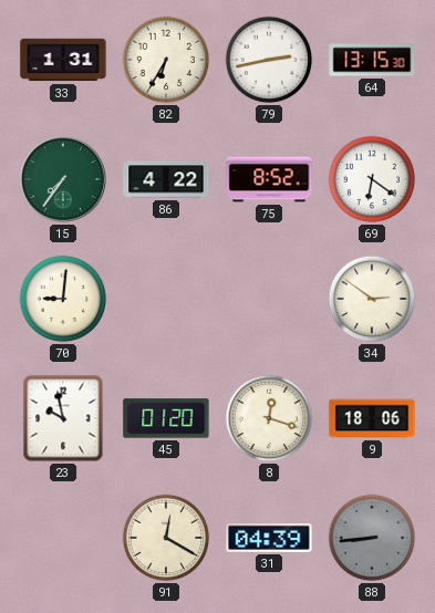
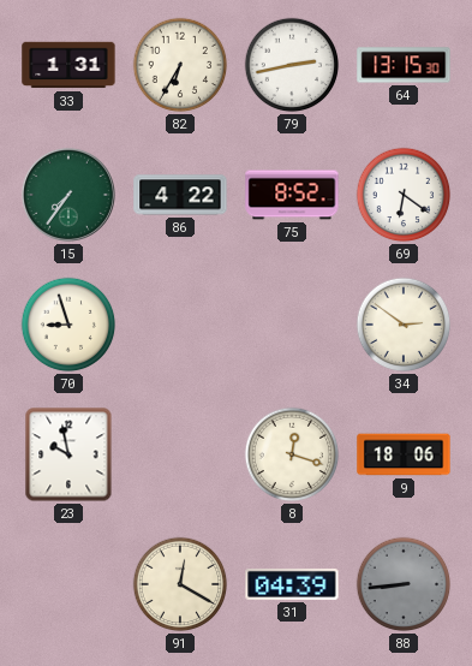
70: 9:01 -> 8:57
45: 01:20 -> none
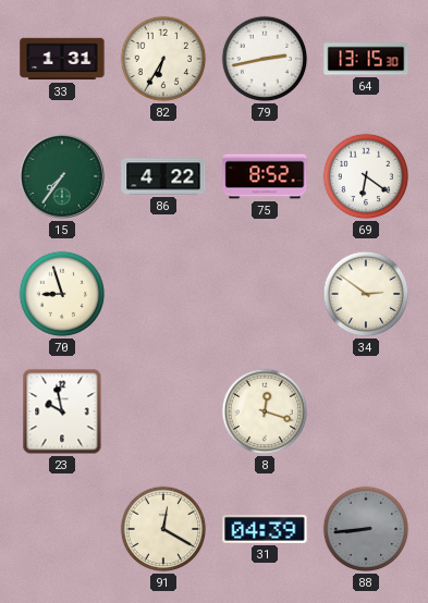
9: 18:06 -> none
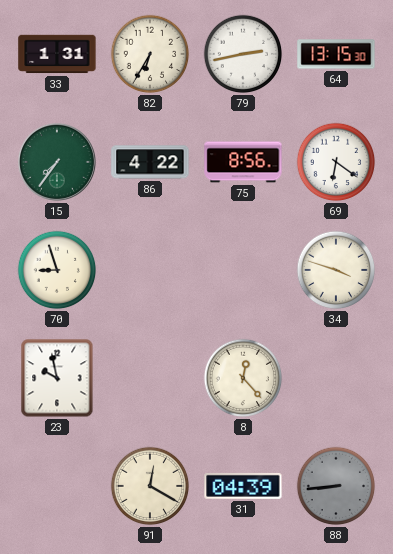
75: 8:52 -> 8:56
34: 2:51 -> 3:48
8: 12:18 -> 12:23
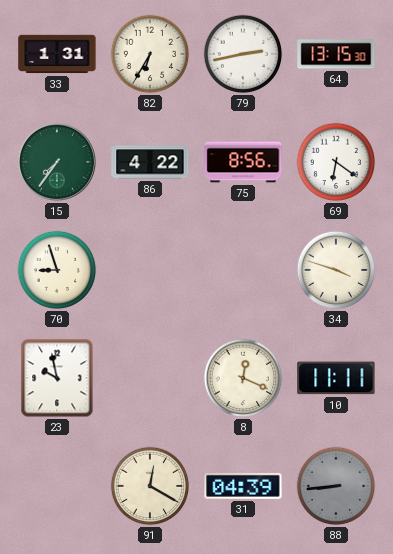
8: 12:23 -> 12:19
10: none -> 11:11
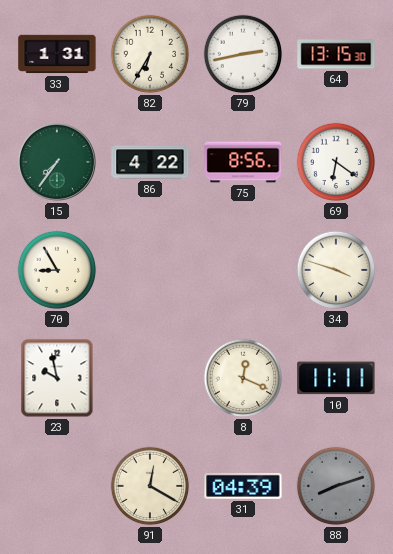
70: 8:57 -> 8:55
88: 8:44 -> 8:12
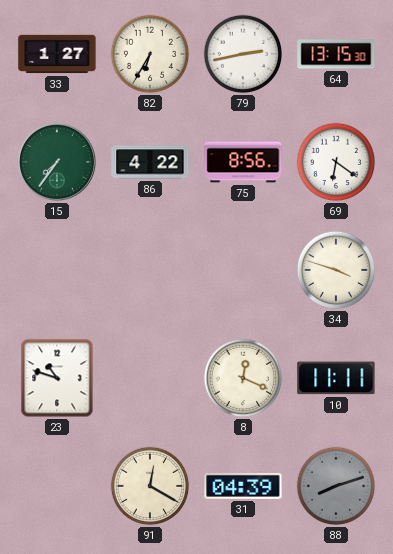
33: 1:31 -> 1:27
70: 8:55 -> none
23: 9:58 -> 10:48
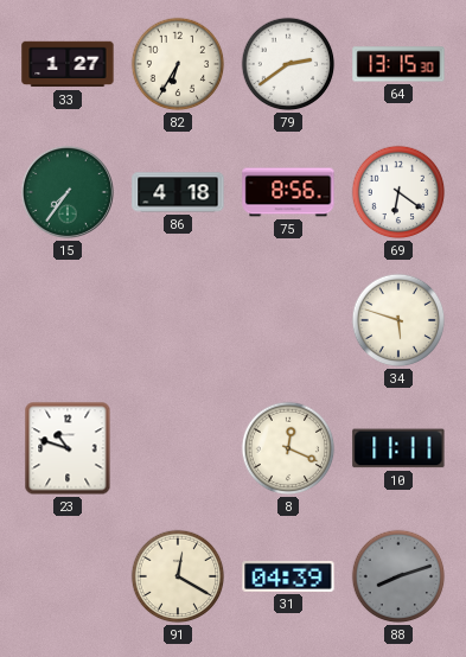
79: 2:43 -> 2:39
86: 4:22 -> 4:18
34: 3:48 -> 5:48
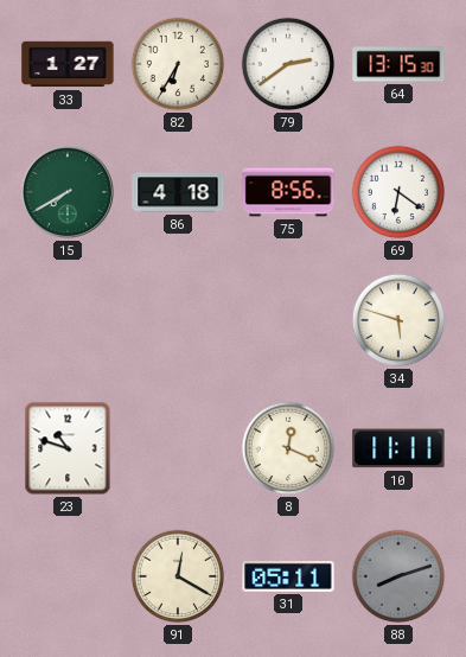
15: 7:36 -> 7:40
31: 04:39 -> 05:11
